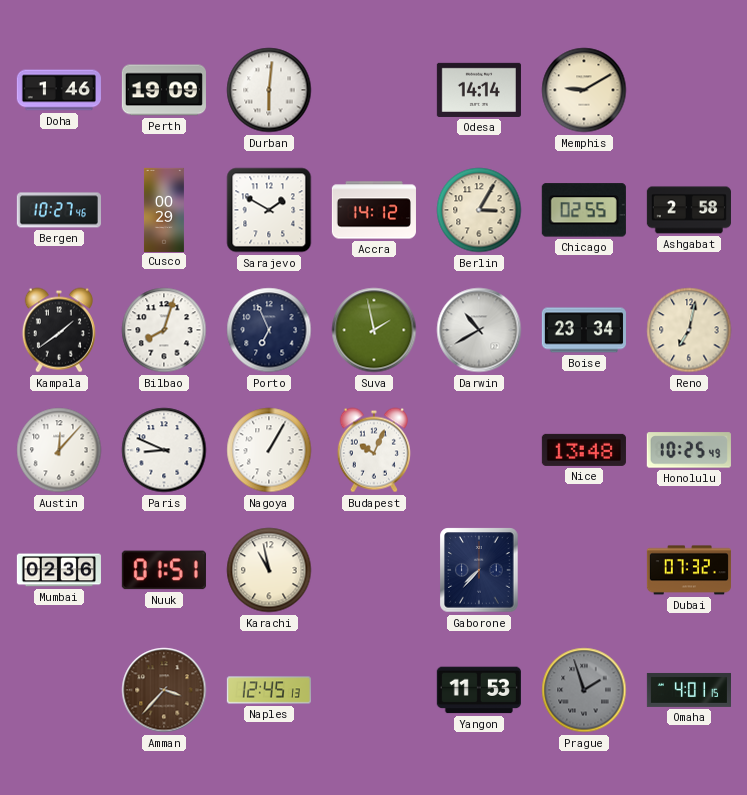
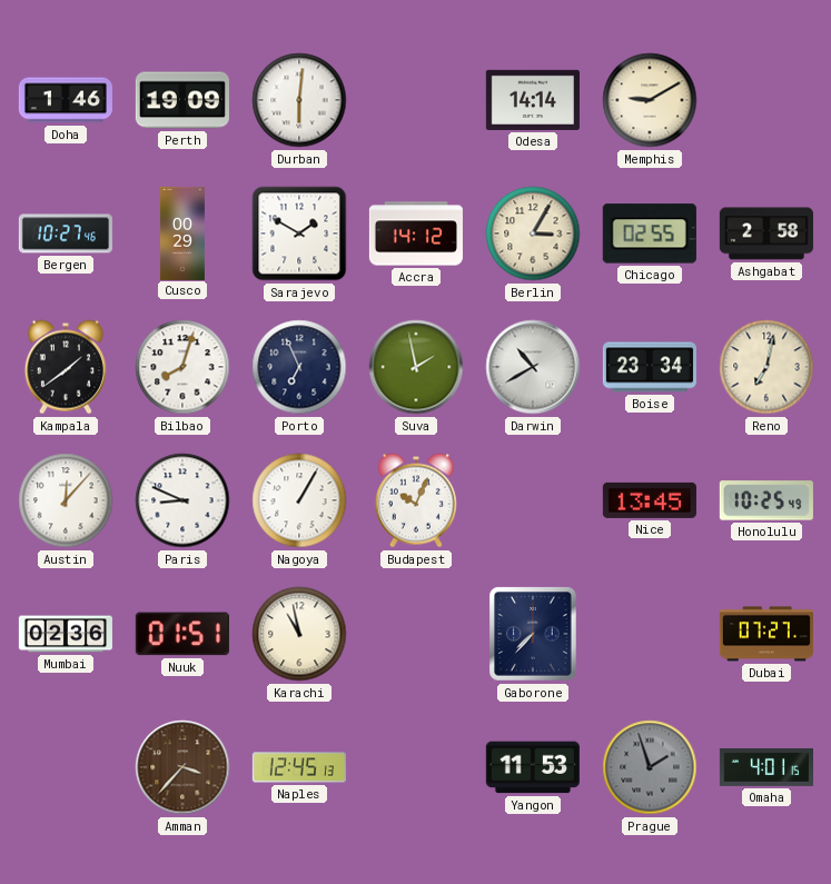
Nice: 13:48 -> 13:45
Dubai: 07:32 -> 07:27
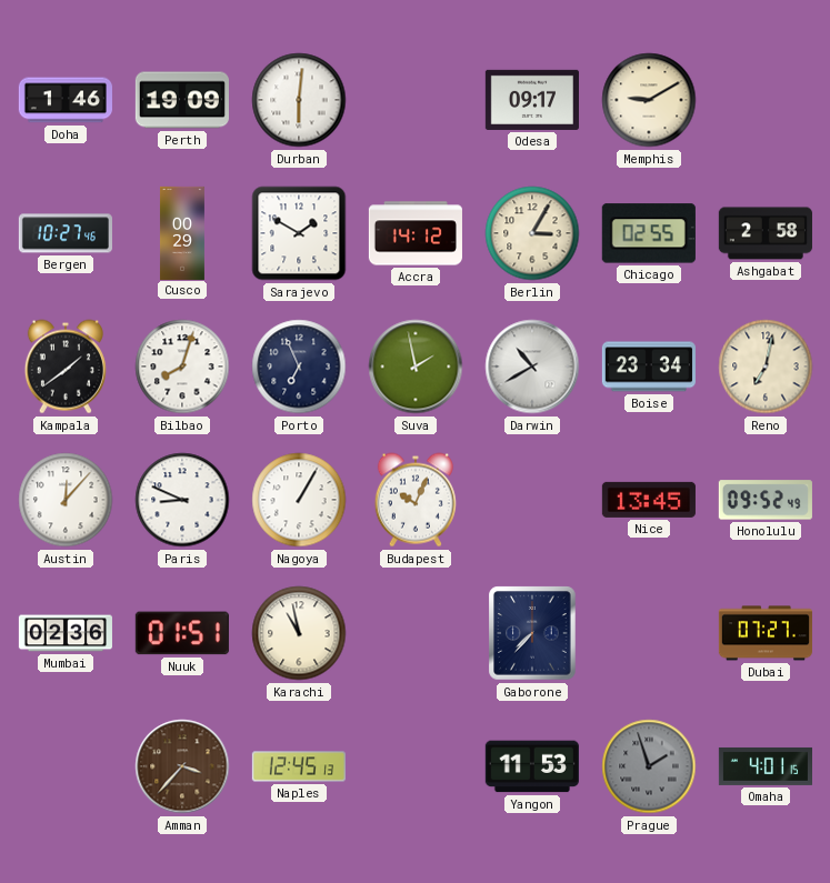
Odesa: 14:14 -> 09:17
Honolulu: 10:25 -> 09:52
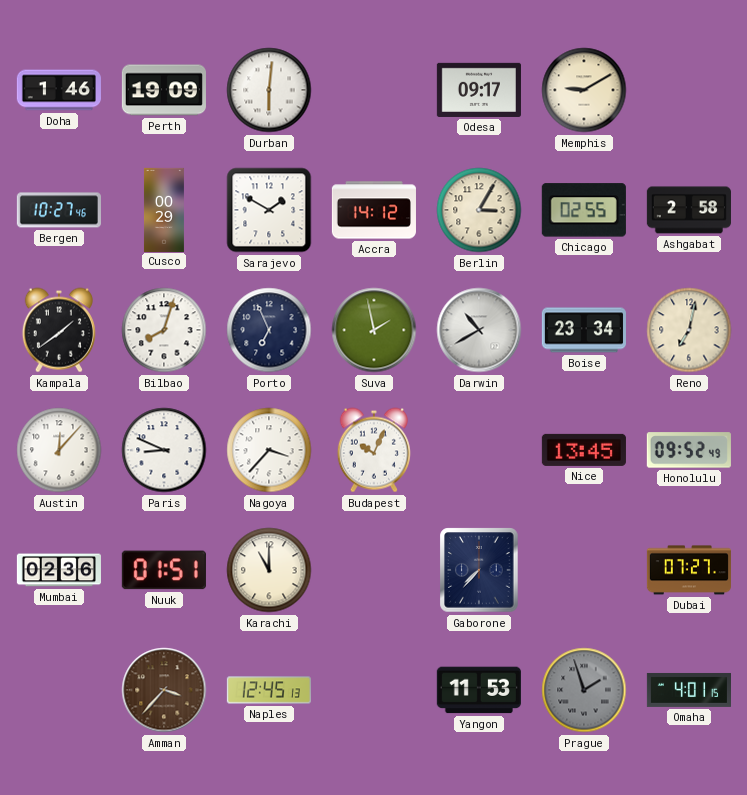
Nagoya: 1:05 -> 3:37
Karachi: 10:58 -> 11:00
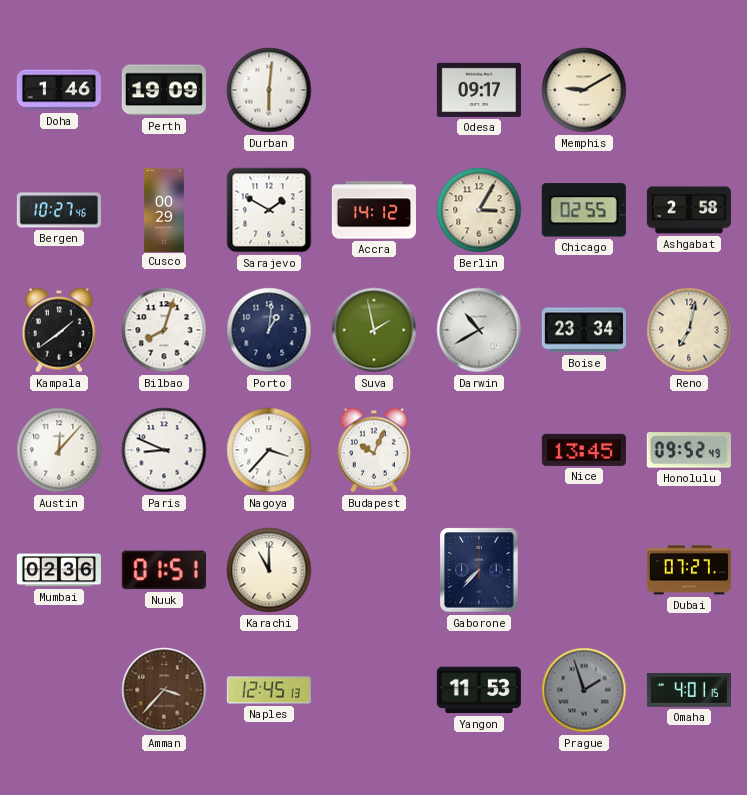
Porto: 6:56 -> 1:01
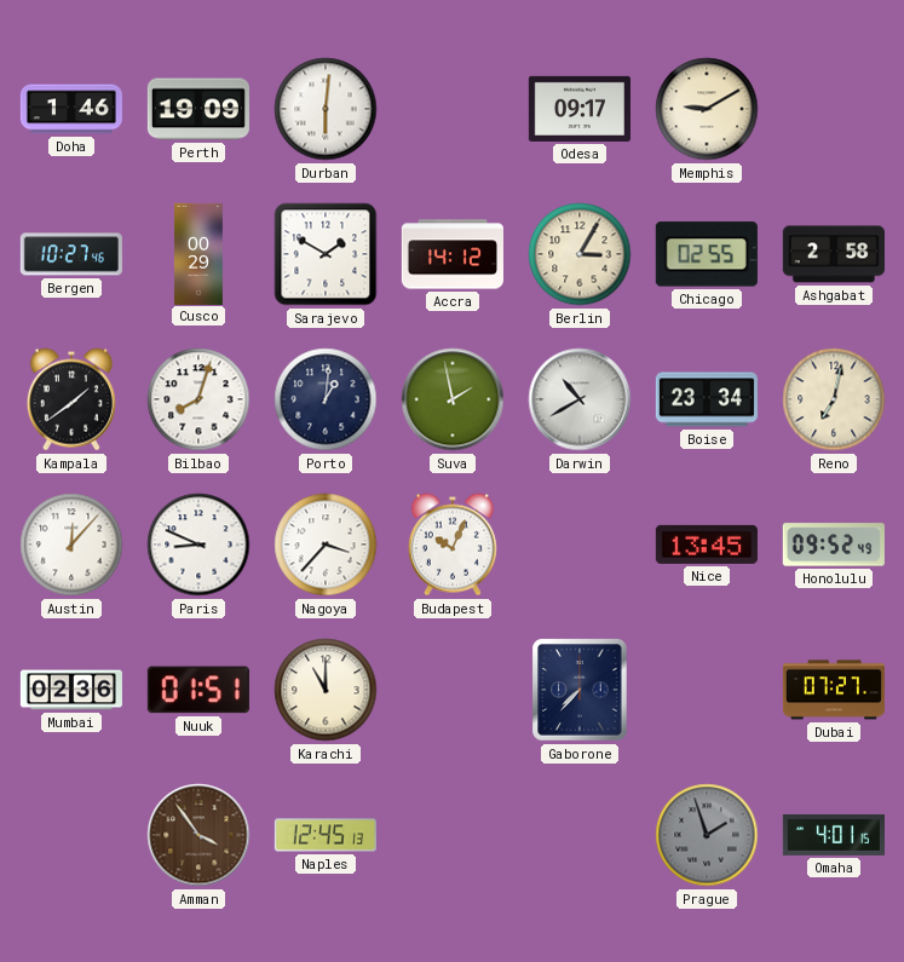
Amman: 3:37 -> 3:54
Yangon: 11:53 -> none
